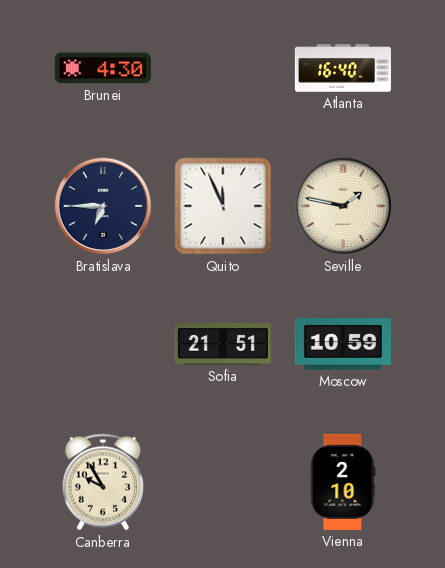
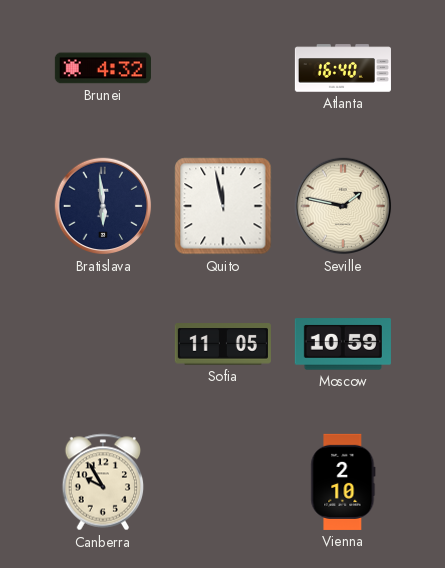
Brunei: 4:30 -> 4:32
Bratislava: 6:45 -> 5:59
Quito: 11:56 -> 11:58
Sofia: 21:51 -> 11:05
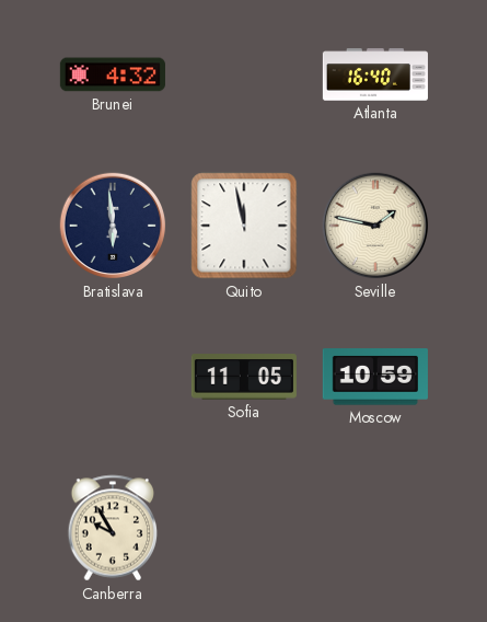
Vienna: 2:10 -> none
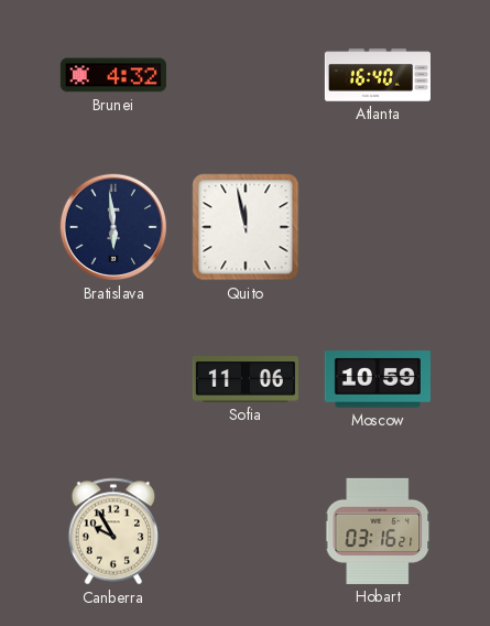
Seville: 1:47 -> none
Sofia: 11:05 -> 11:06
Hobart: none -> 03:16
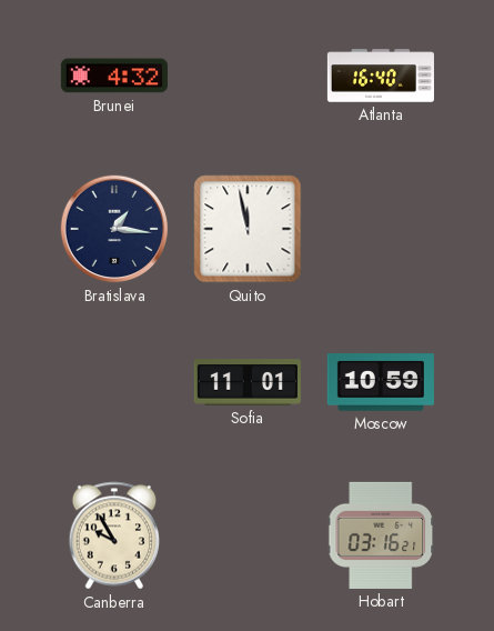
Bratislava: 5:59 -> 1:16
Sofia: 11:06 -> 11:01
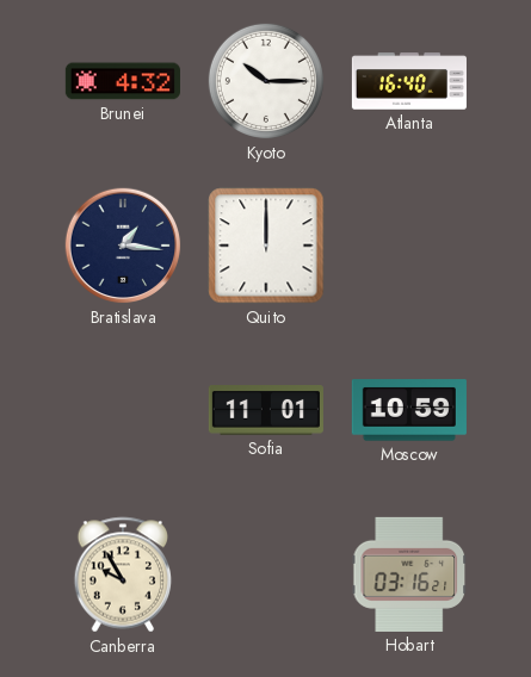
Kyoto: none -> 10:15
Quito: 11:58 -> 12:00
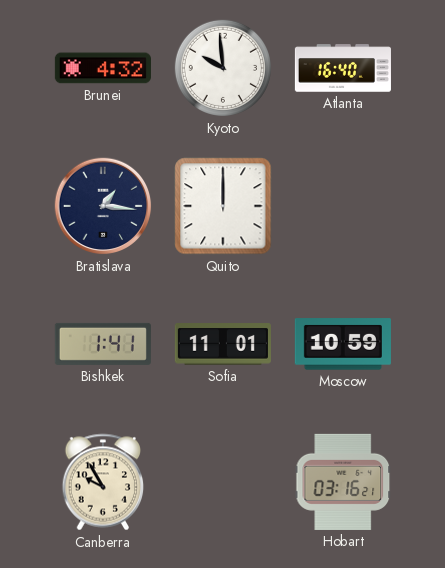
Kyoto: 10:15 -> 9:59
Bishkek: none -> 1:41
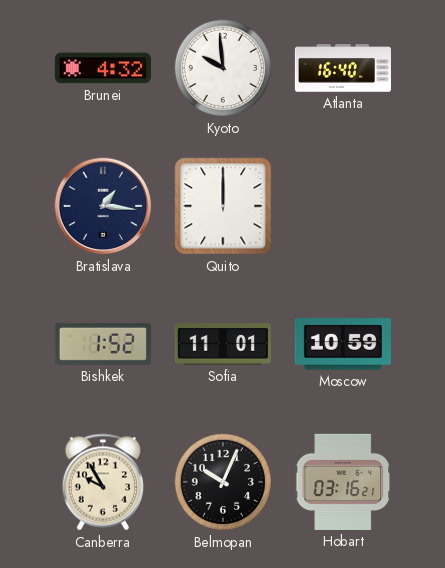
Bishkek: 1:41 -> 1:52
Belmopan: none -> 10:04
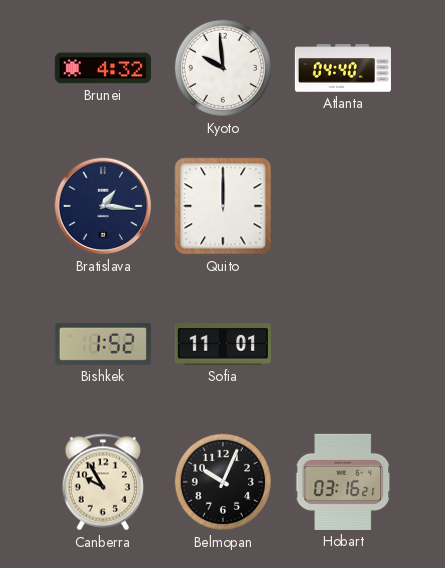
Atlanta: 16:40 -> 04:40
Moscow: 10:59 -> none
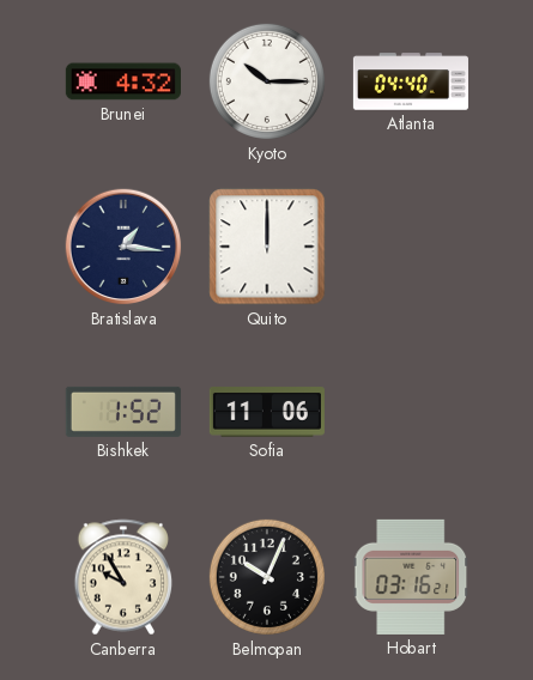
Kyoto: 9:59 -> 10:15
Sofia: 11:01 -> 11:06
